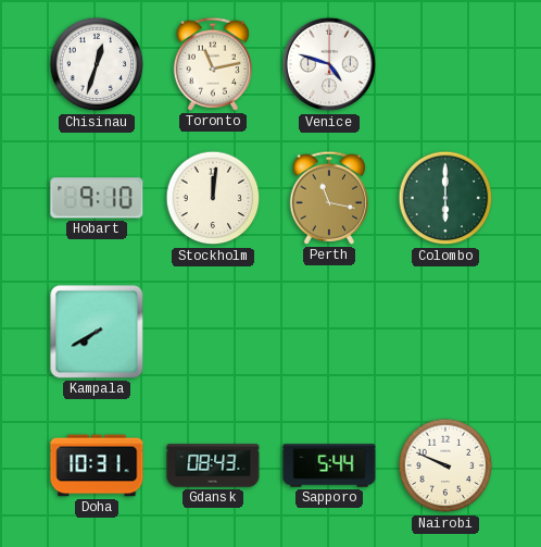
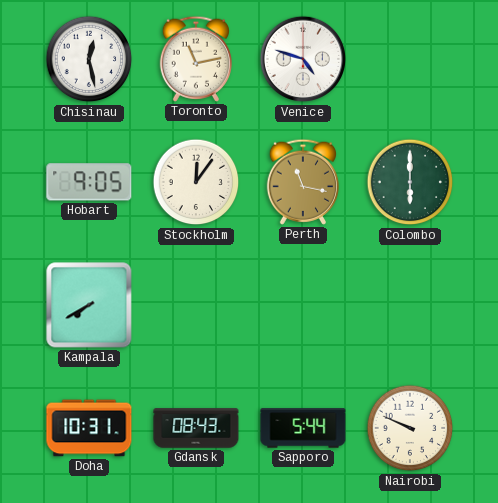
Chisinau: 12:33 -> 12:28
Hobart: 9:10 -> 9:05
Stockholm: 12:01 -> 12:06
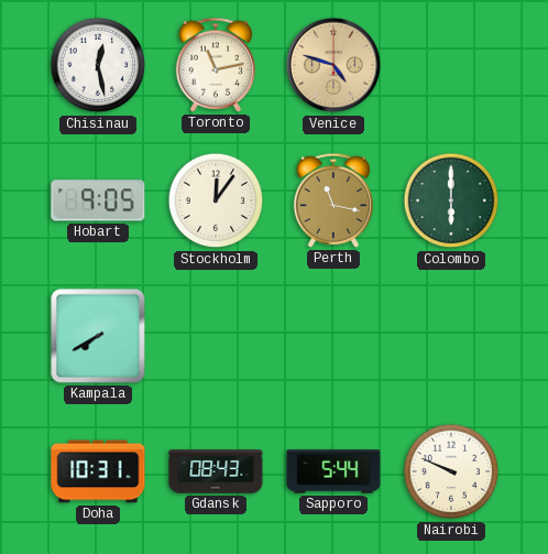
Venice dial: white -> champagne
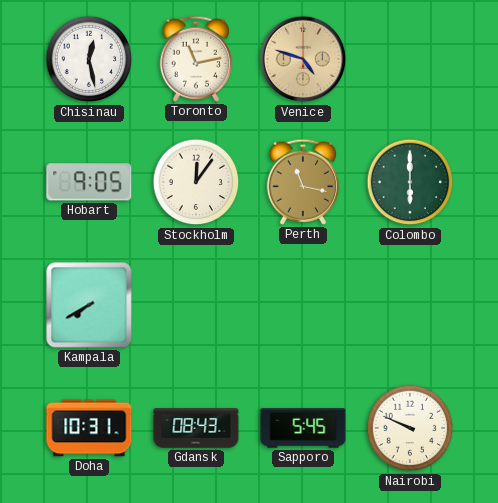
Sapporo: 5:44 -> 5:45
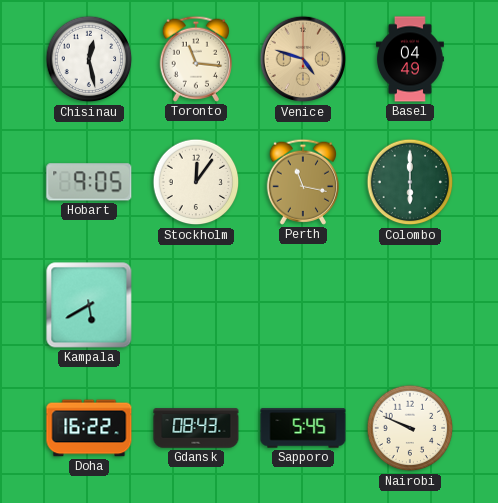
Toronto: 11:13 -> 11:16
Basel: none -> 04:49
Kampala: 7:40 -> 5:40
Doha: 10:31 -> 16:22
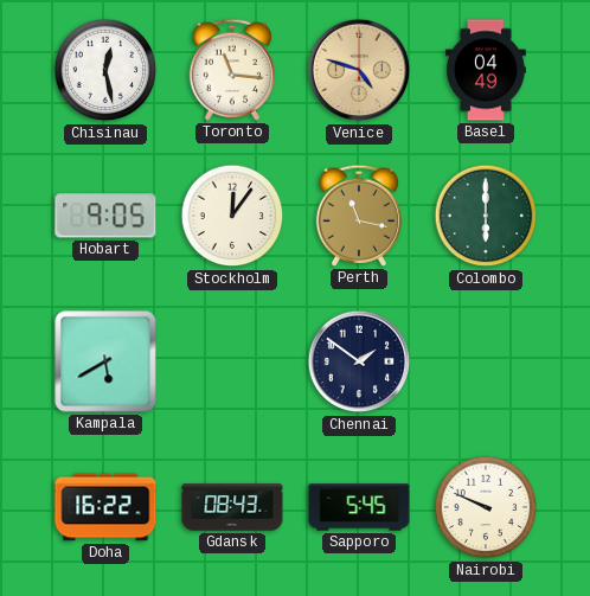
Chennai: none -> 1:51
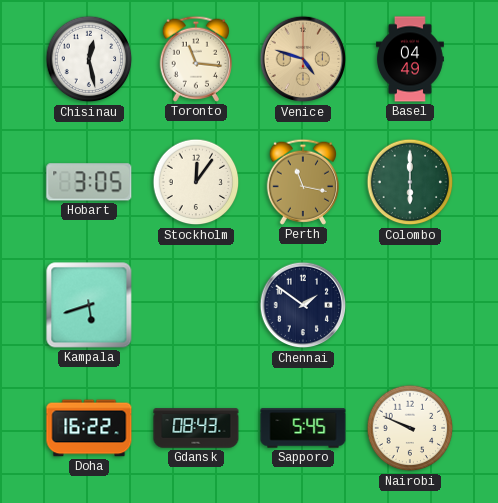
Hobart: 9:05 -> 3:05
Kampala: 5:40 -> 5:42
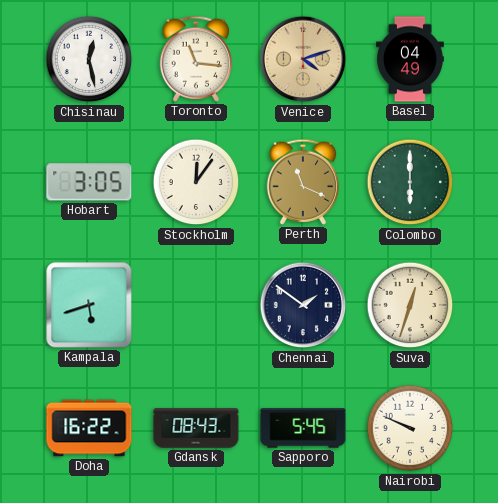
Venice: 4:48 -> 4:12
Perth: 11:17 -> 11:19
Suva: none -> 12:33
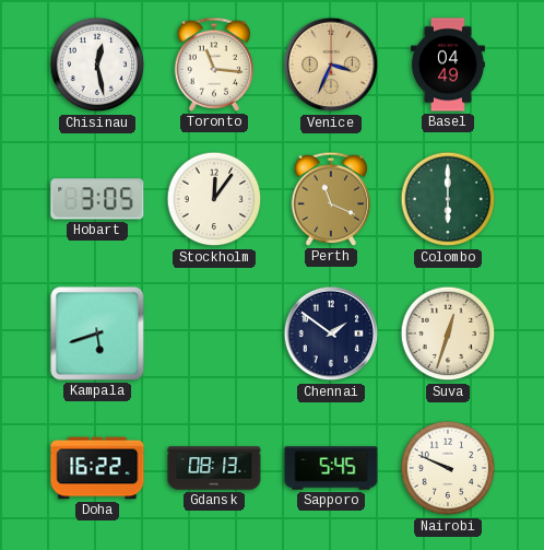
Venice: 4:12 -> 3:34
Gdansk: 08:43 -> 08:13
